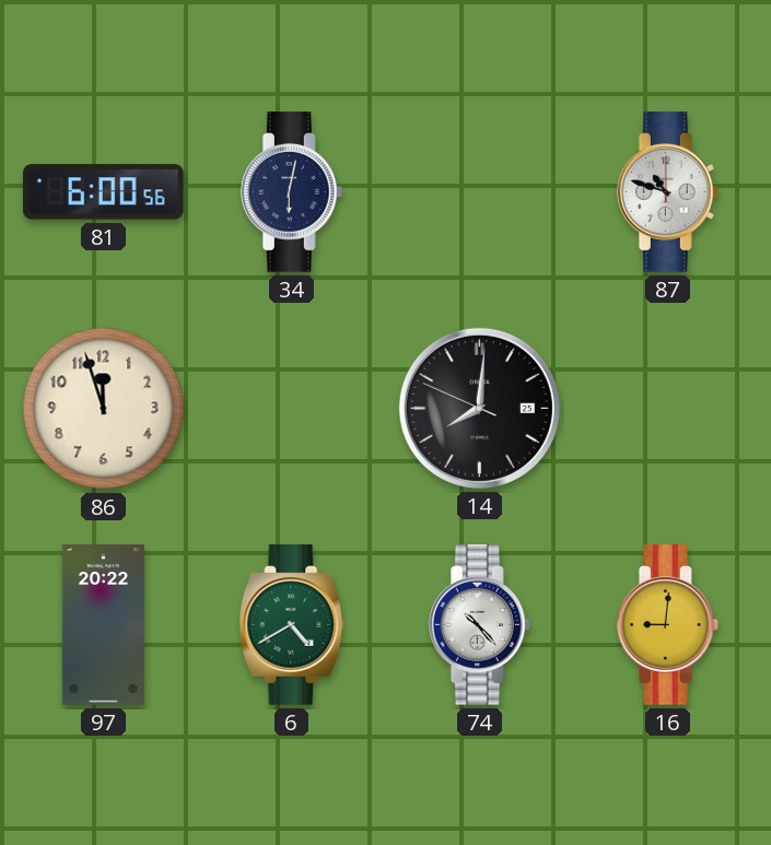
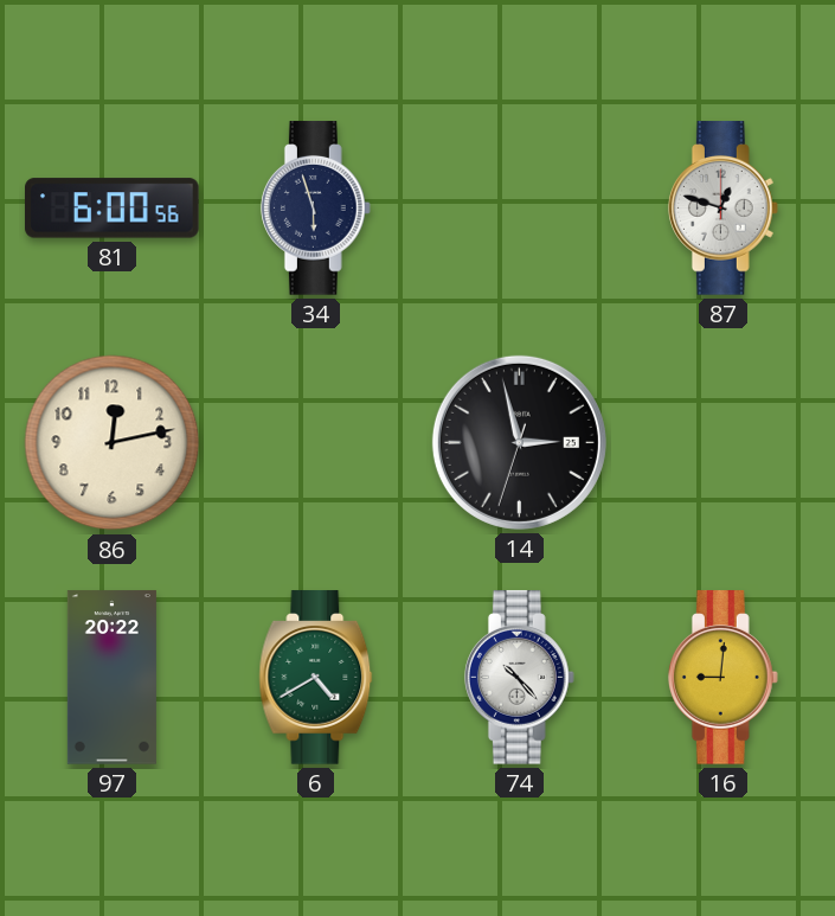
34: 6:02 -> 5:57
87: 10:48 -> 12:48
86: 11:57 -> 12:13
14: 8:00 -> 2:57
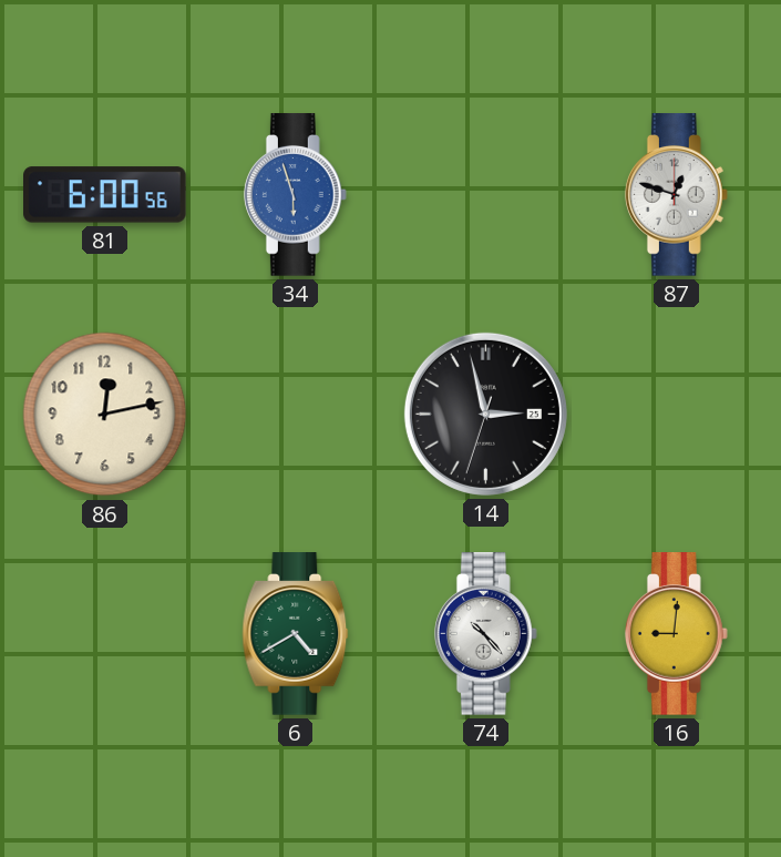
34 dial: navy -> blue
97: 20:22 -> none
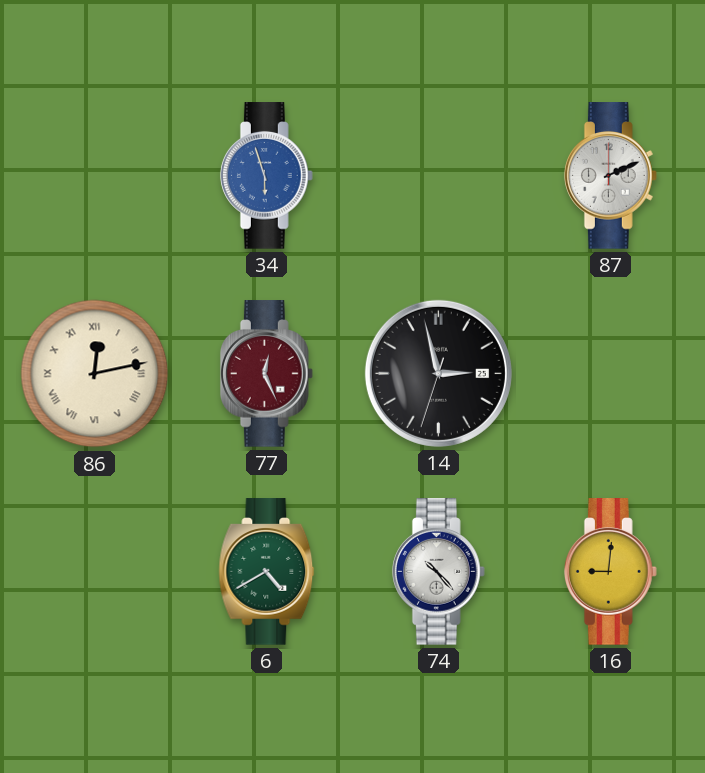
81: 6:00 -> none
87: 12:48 -> 2:11
86 numerals: Arabic -> Roman
77: none -> 12:26
